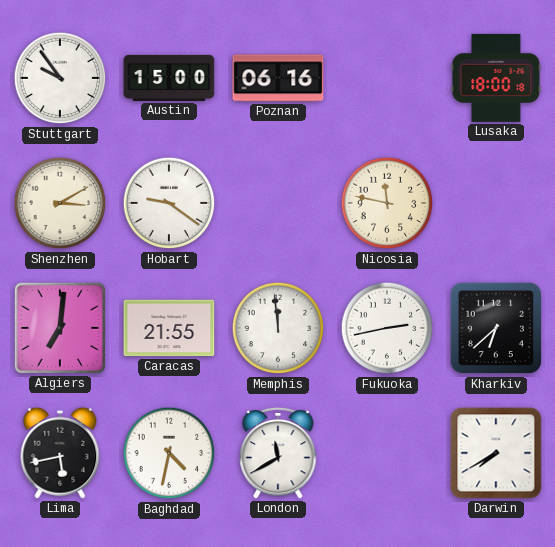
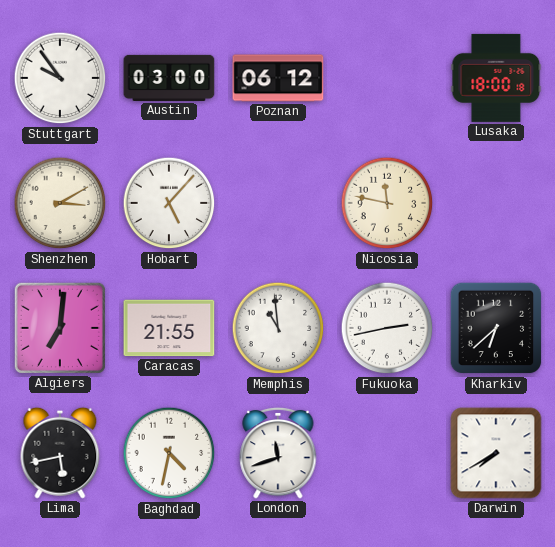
Austin: 15:00 -> 03:00
Poznan: 06:16 -> 06:12
Hobart: 9:21 -> 5:07
Memphis: 11:59 -> 10:59
London: 11:40 -> 11:42
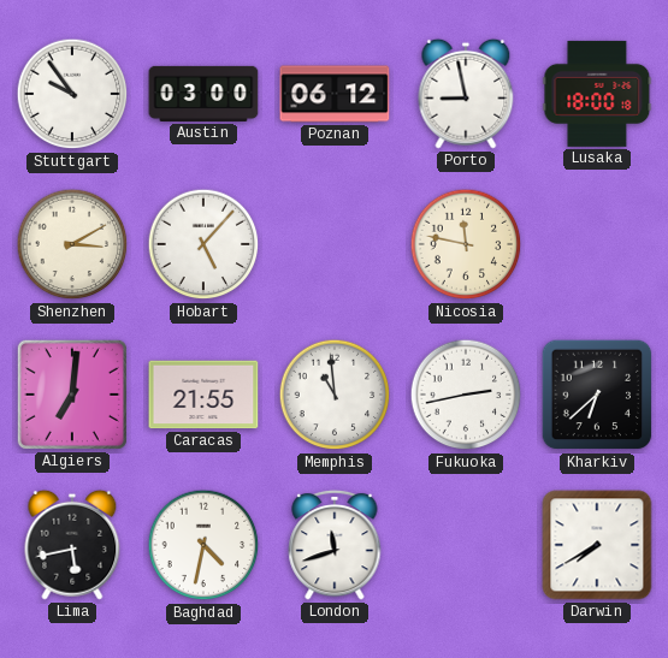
Porto: none -> 8:58
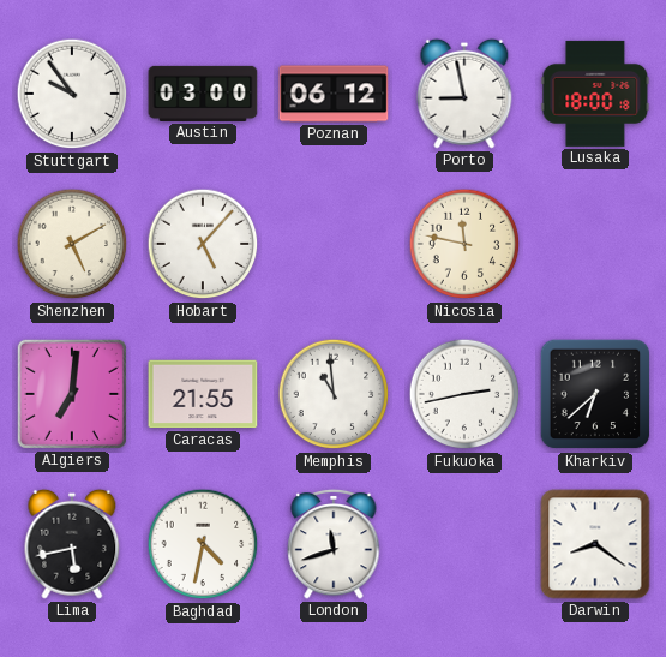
Shenzhen: 3:10 -> 5:10
Darwin: 7:40 -> 8:21
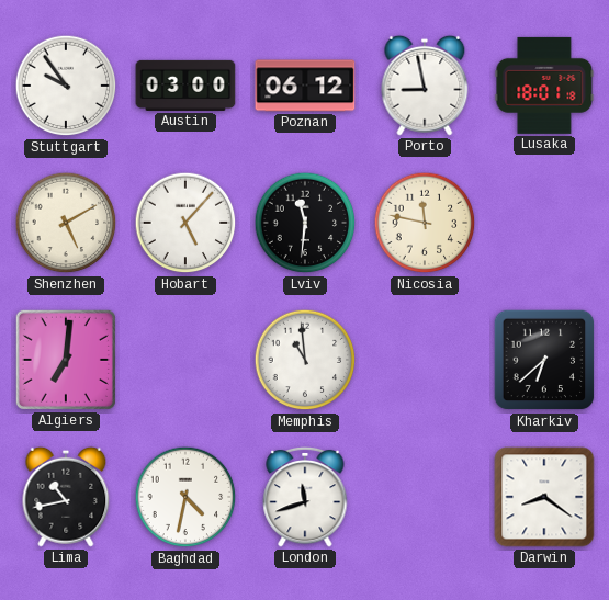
Lusaka: 18:00 -> 18:01
Lviv: none -> 11:31
Caracas: 21:55 -> none
Fukuoka: 2:43 -> none
Lima: 5:43 -> 10:43
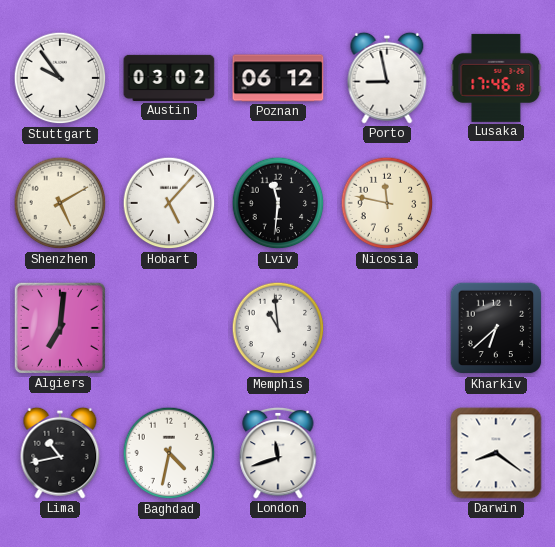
Austin: 03:00 -> 03:02
Lusaka: 18:01 -> 17:46
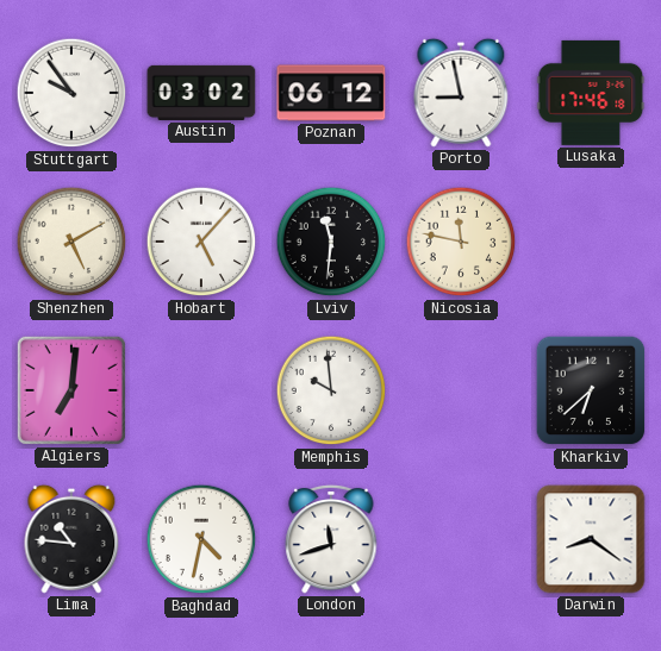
Memphis: 10:59 -> 9:59
Lima: 10:43 -> 10:46
